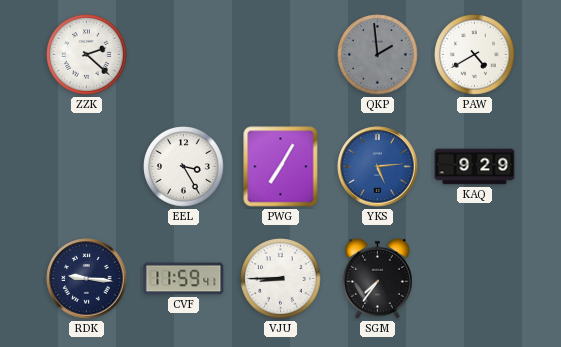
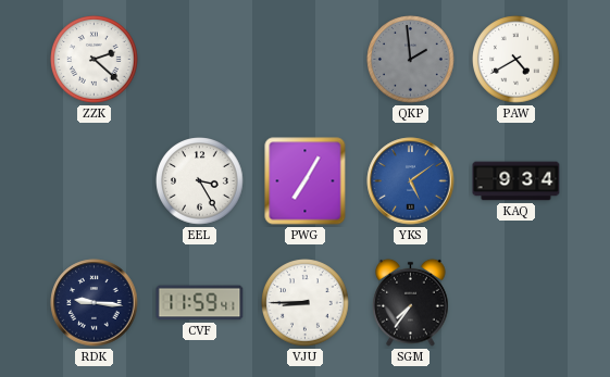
YKS: 5:14 -> 5:09
KAQ: 9:29 -> 9:34
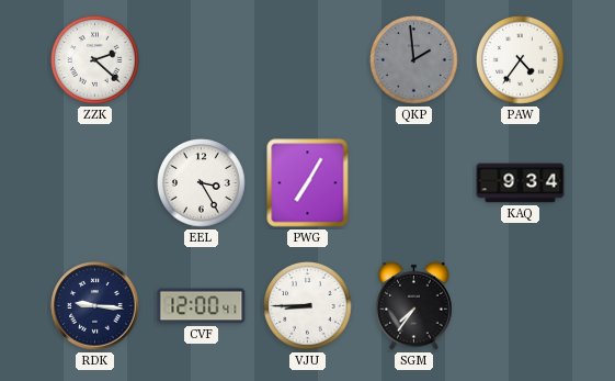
PAW: 4:40 -> 4:36
YKS: 5:09 -> none
CVF: 11:59 -> 12:00
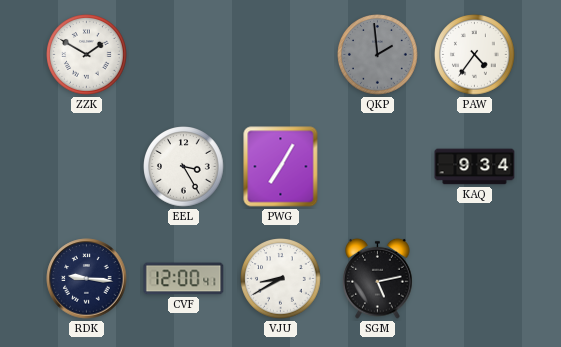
ZZK: 2:22 -> 1:50
VJU: 8:45 -> 8:40
SGM: 7:36 -> 5:13
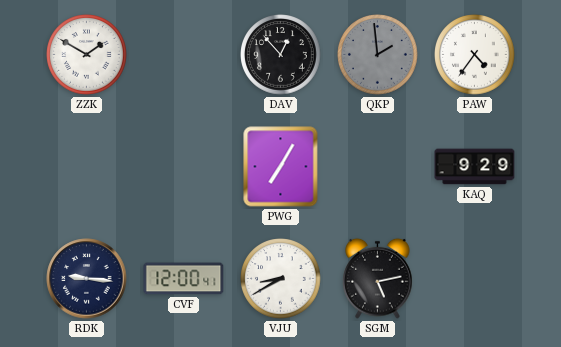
DAV: none -> 12:53
EEL: 3:25 -> none
KAQ: 9:34 -> 9:29
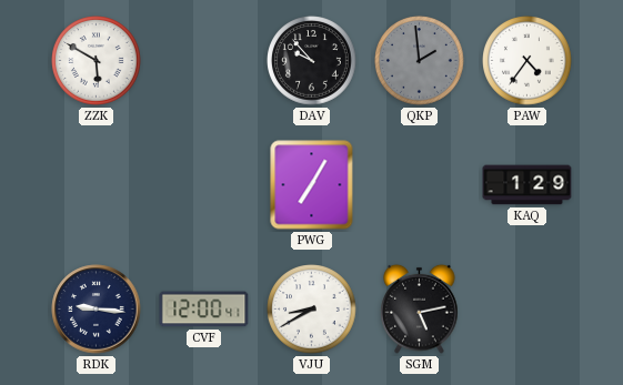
ZZK: 1:50 -> 5:50
DAV: 12:53 -> 9:53
KAQ: 9:29 -> 1:29
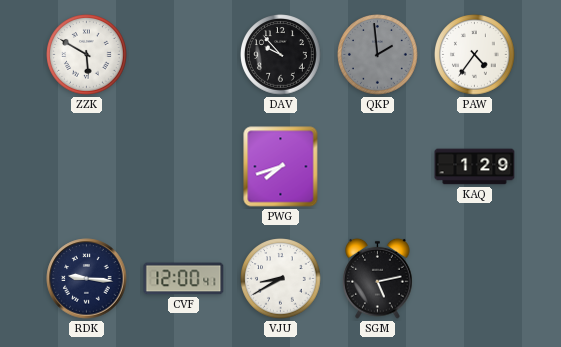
PWG: 7:05 -> 7:42
